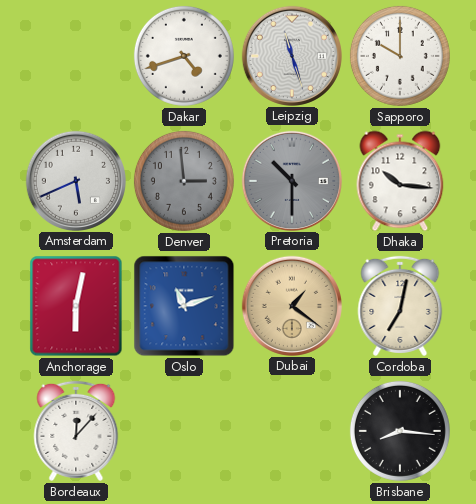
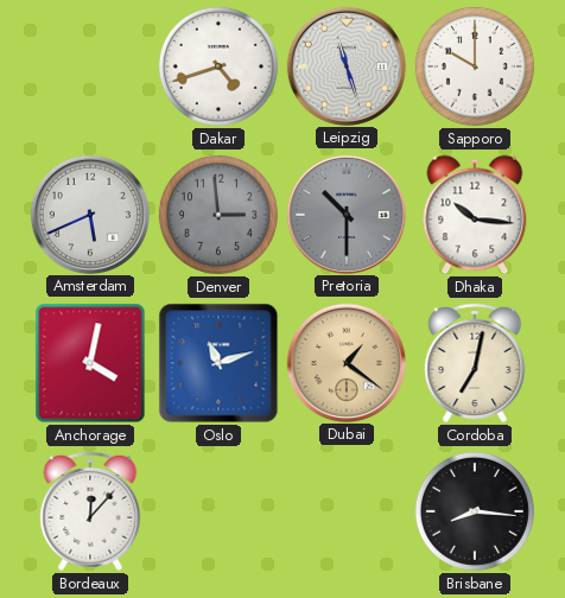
Anchorage: 6:02 -> 4:02
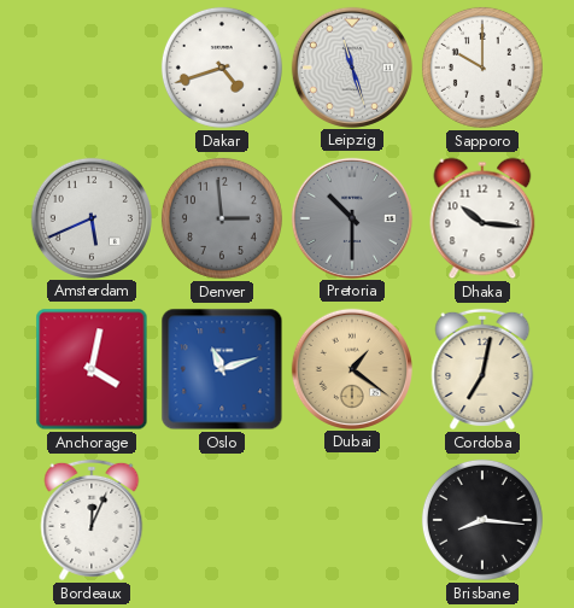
Bordeaux: 12:07 -> 12:04
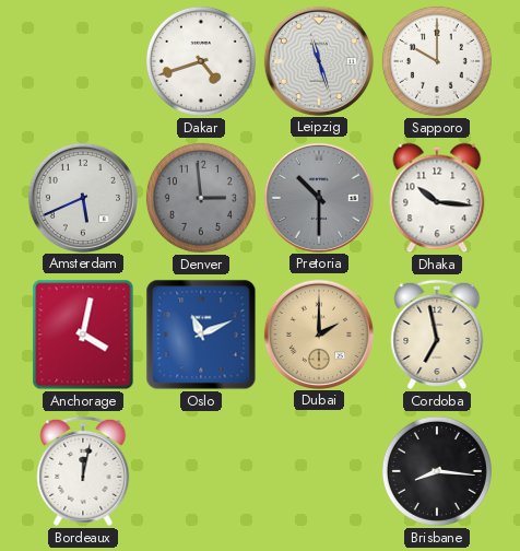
Oslo: 11:12 -> 11:11
Dubai: 1:21 -> 2:00
Cordoba: 7:02 -> 6:58
Bordeaux: 12:04 -> 12:02
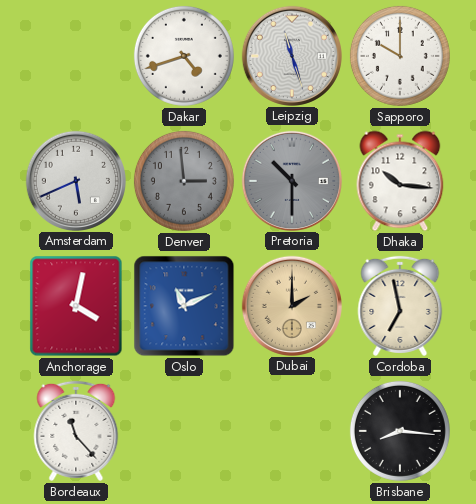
Bordeaux: 12:02 -> 11:23
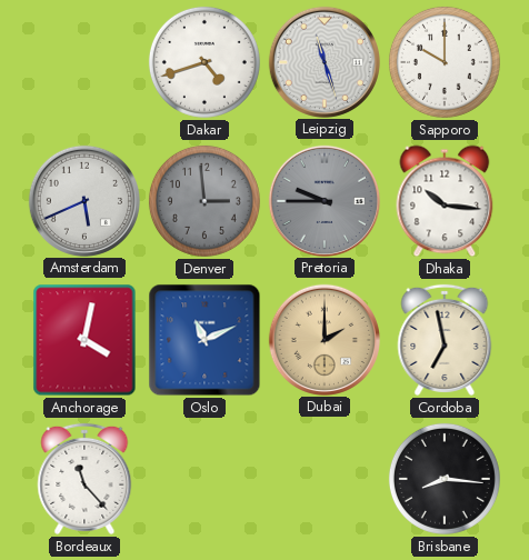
Pretoria: 10:30 -> 9:45
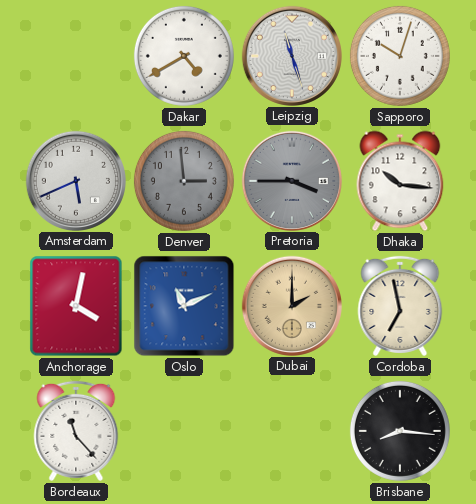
Dakar: 4:42 -> 4:40
Sapporo: 10:00 -> 10:03
Pretoria: 9:45 -> 3:45
